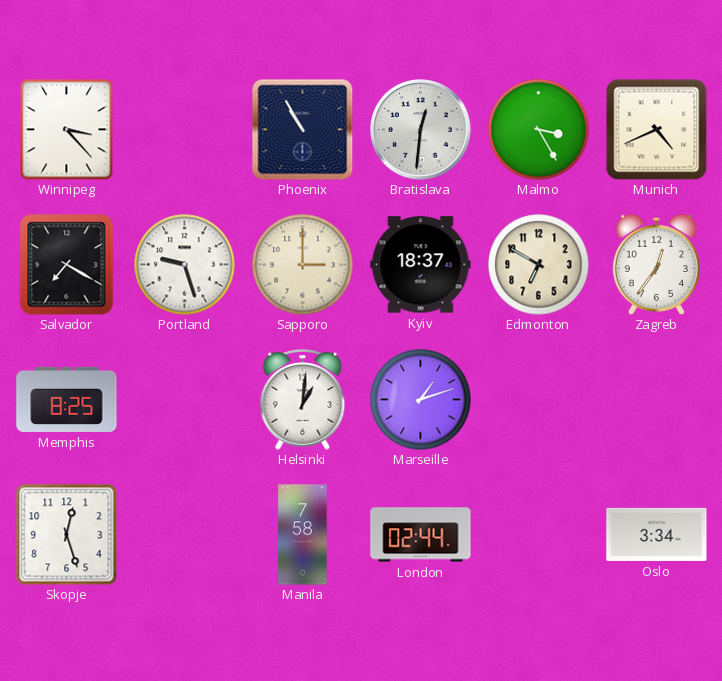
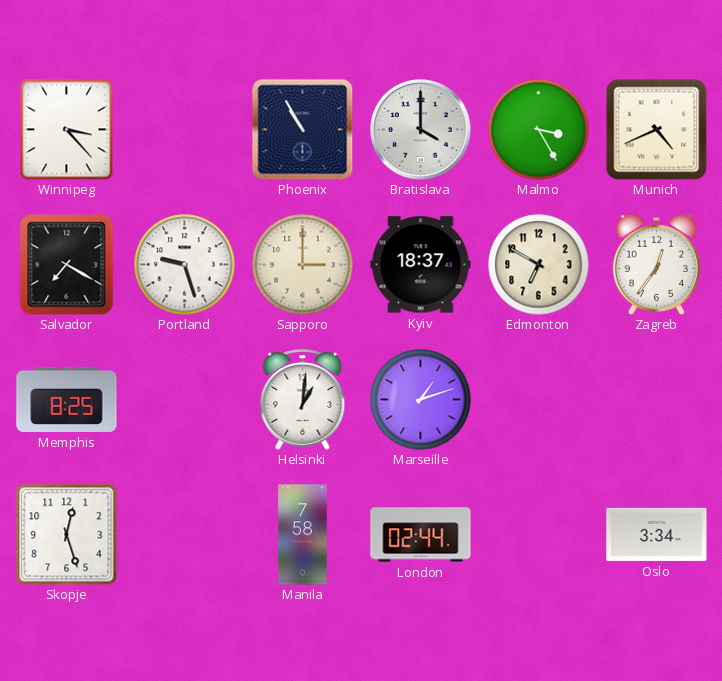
Bratislava: 12:31 -> 4:00
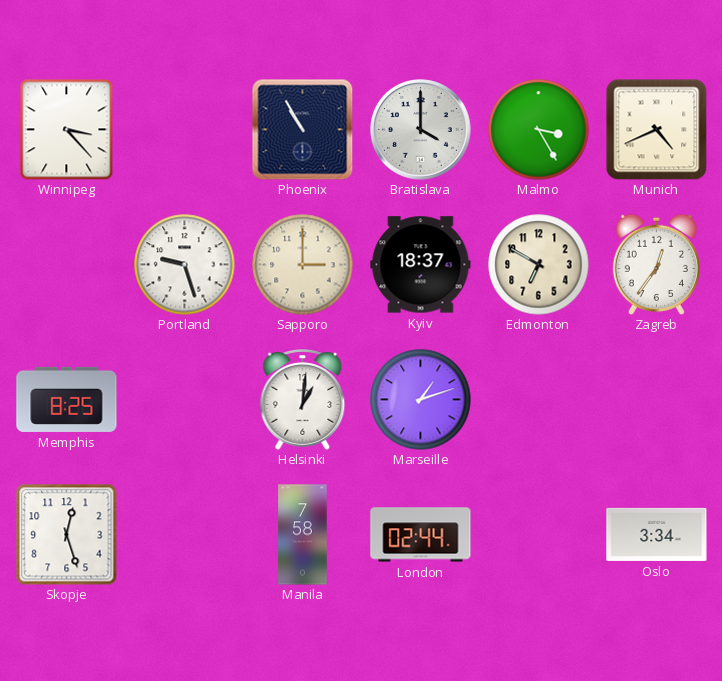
Salvador: 7:20 -> none
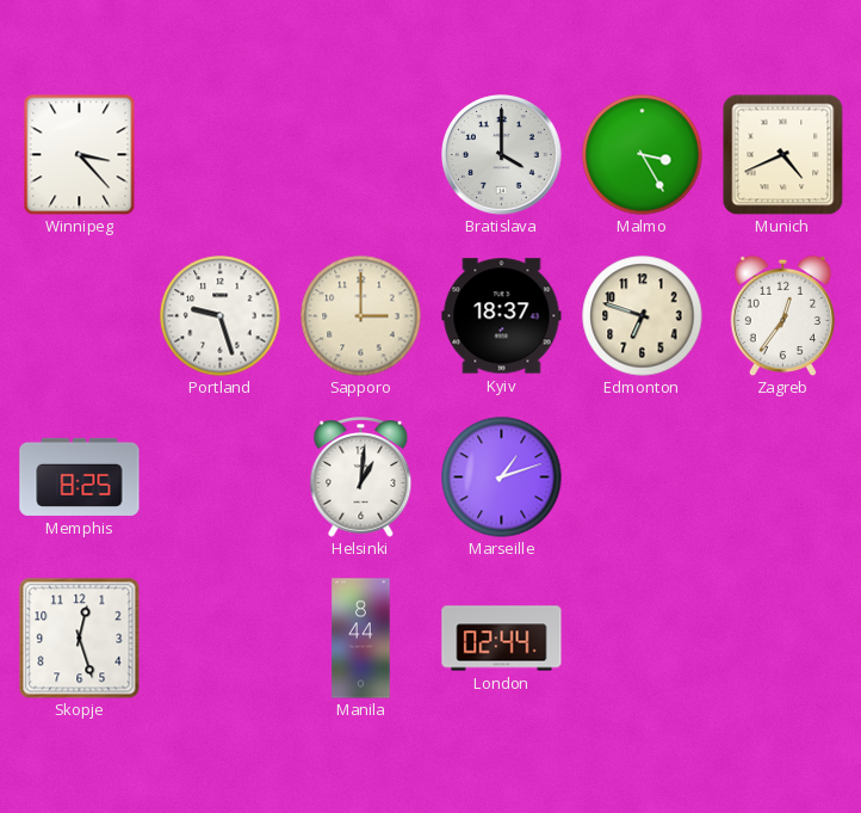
Phoenix: 10:55 -> none
Edmonton: 6:50 -> 6:48
Manila: 7:58 -> 8:44
Oslo: 3:34 -> none
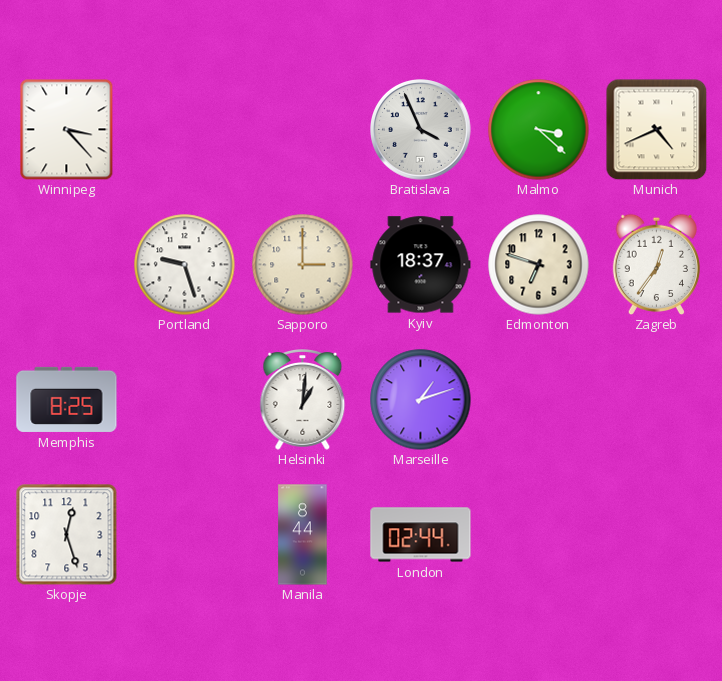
Bratislava: 4:00 -> 3:56
Malmo: 3:25 -> 3:22
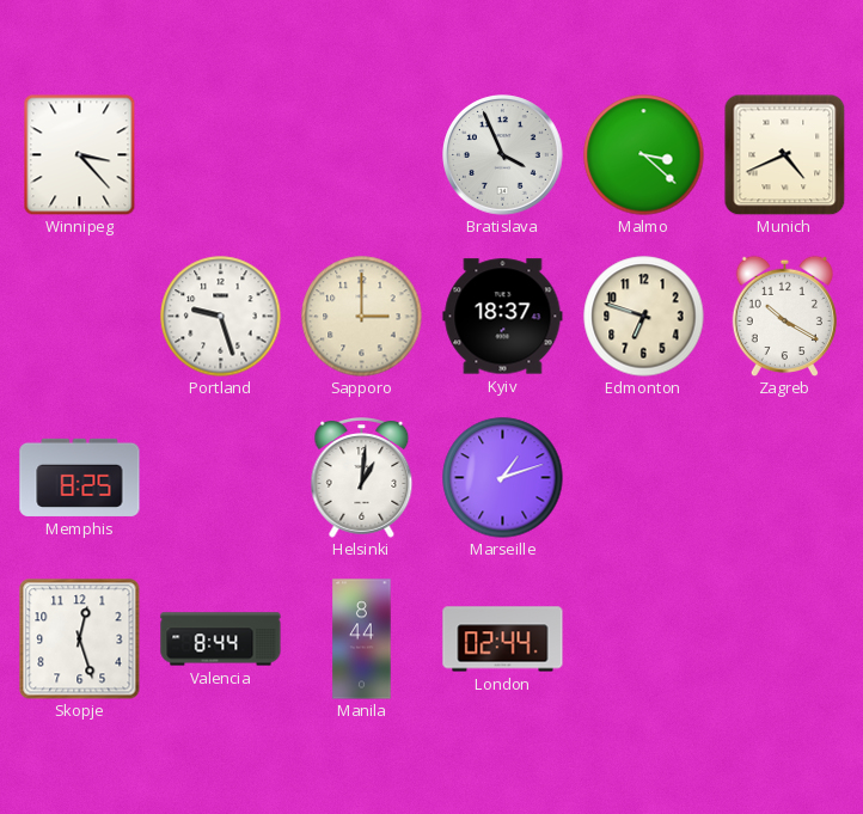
Zagreb: 12:36 -> 10:20
Valencia: none -> 8:44
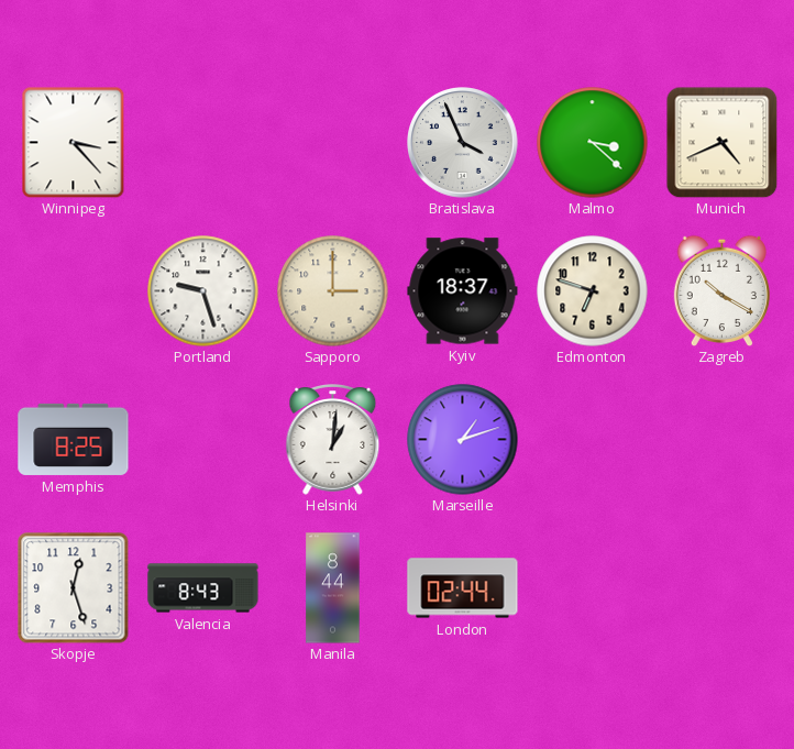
Valencia: 8:44 -> 8:43
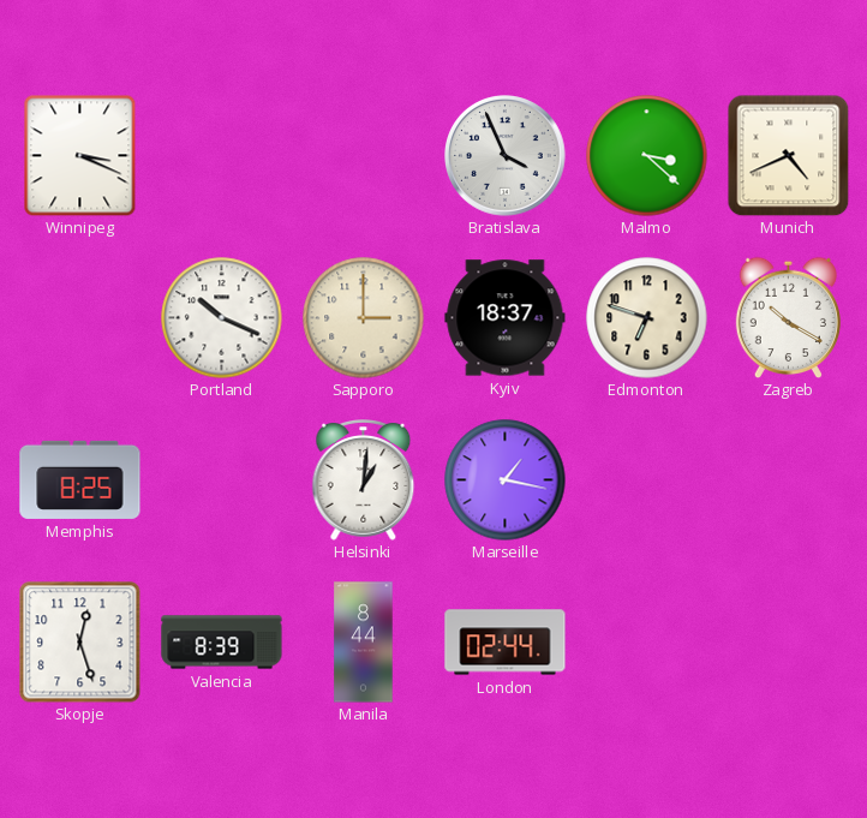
Winnipeg: 3:23 -> 3:19
Portland: 9:27 -> 10:19
Marseille: 1:12 -> 1:17
Valencia: 8:43 -> 8:39
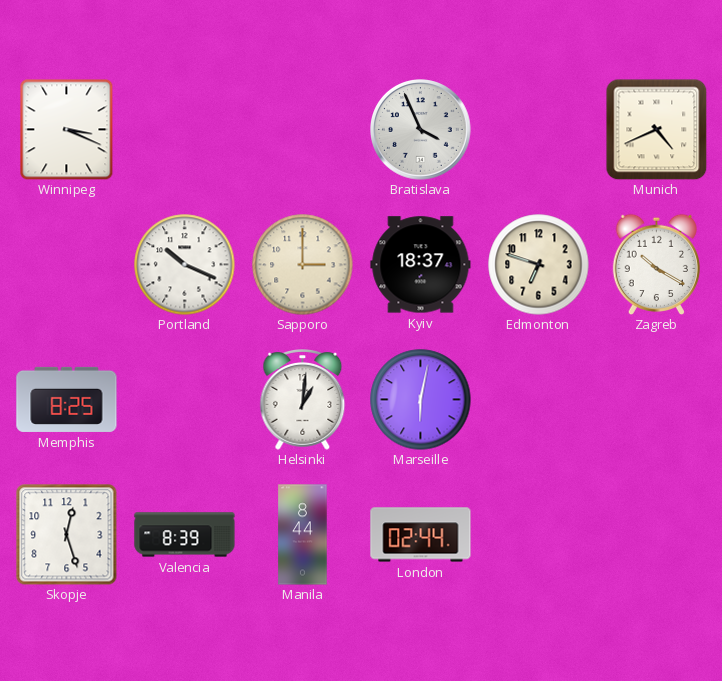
Malmo: 3:22 -> none
Marseille: 1:17 -> 6:02
